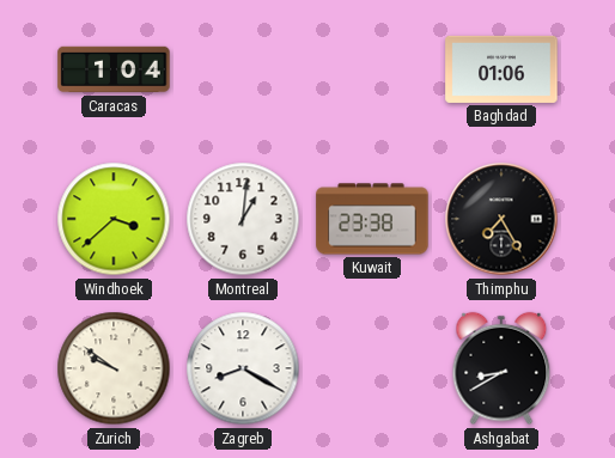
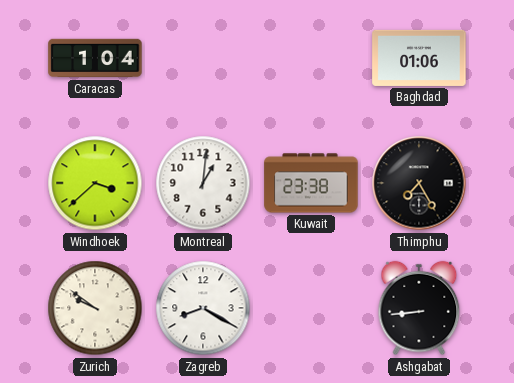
Ashgabat: 8:40 -> 8:44
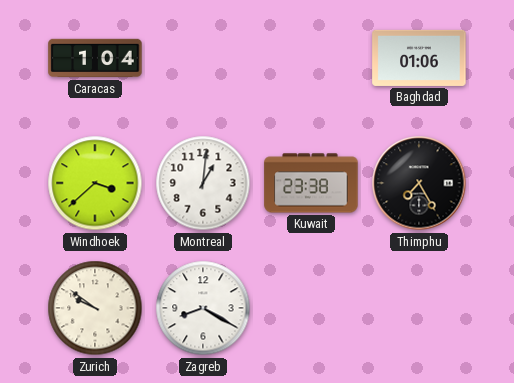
Ashgabat: 8:44 -> none
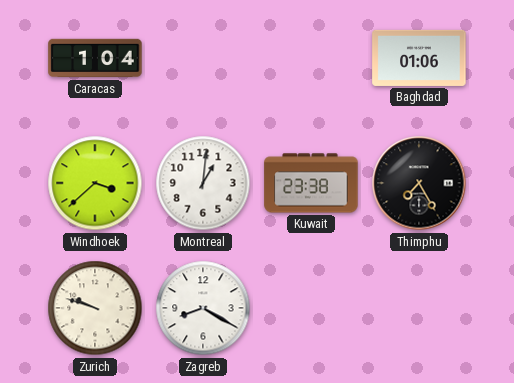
Zurich: 9:51 -> 9:48
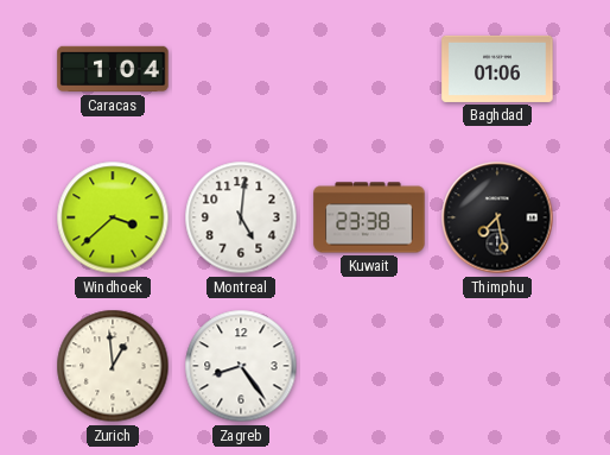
Montreal: 1:01 -> 5:01
Thimphu: 7:25 -> 7:28
Zurich: 9:48 -> 12:59
Zagreb: 8:20 -> 8:24
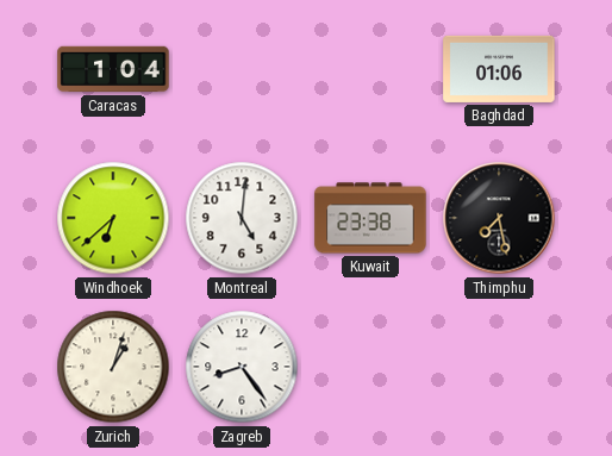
Windhoek: 3:38 -> 6:38
Zurich: 12:59 -> 1:03
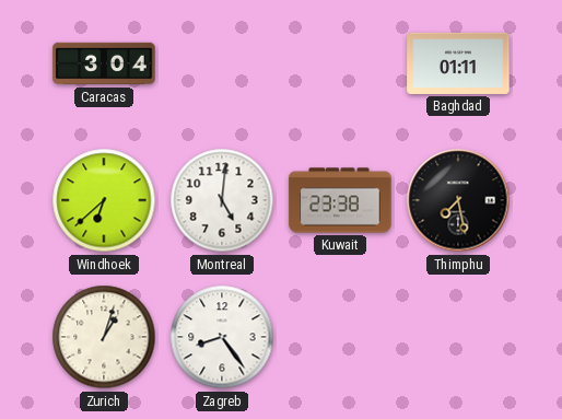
Caracas: 1:04 -> 3:04
Baghdad: 01:06 -> 01:11
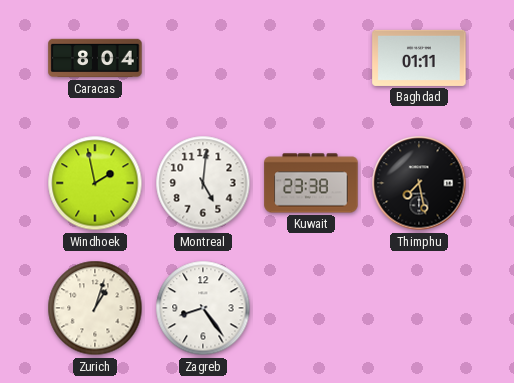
Caracas: 3:04 -> 8:04
Windhoek: 6:38 -> 1:58
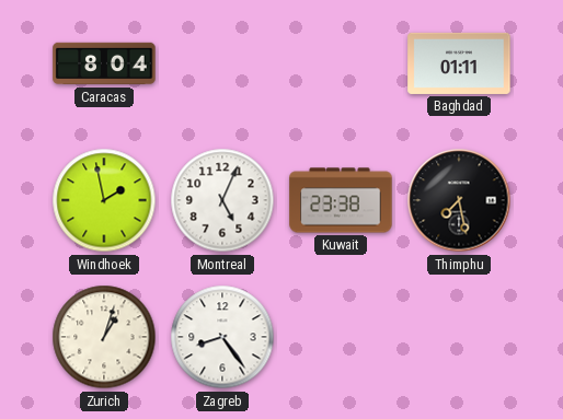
Montreal: 5:01 -> 5:04
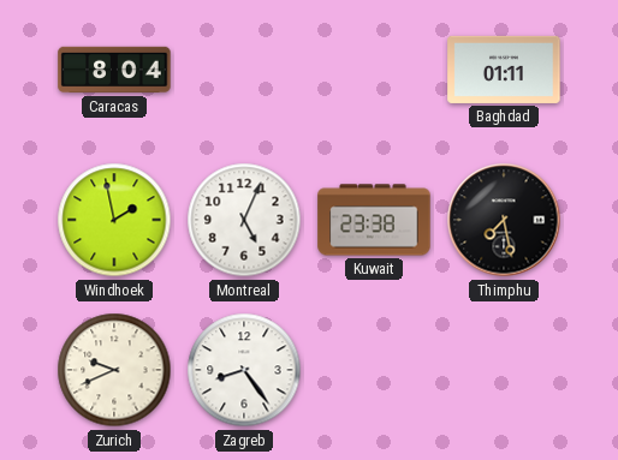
Zurich: 1:03 -> 9:41
